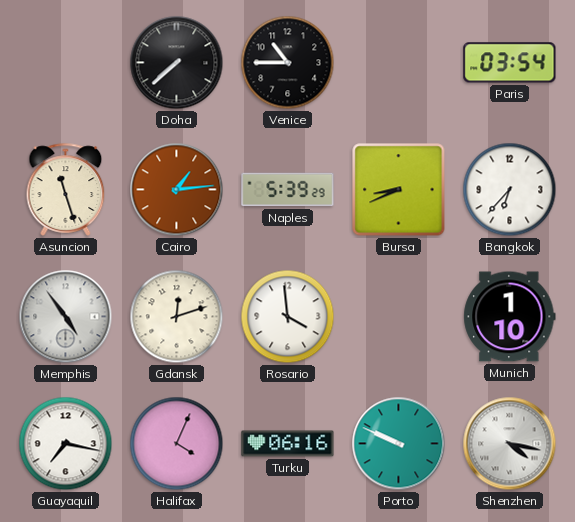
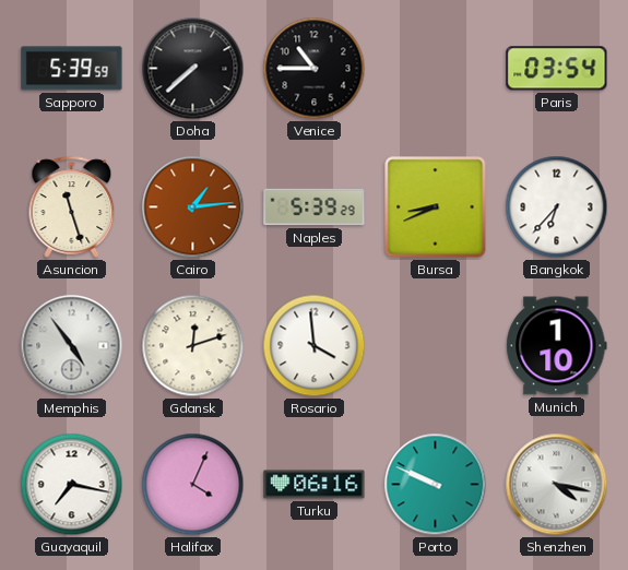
Sapporo: none -> 5:39
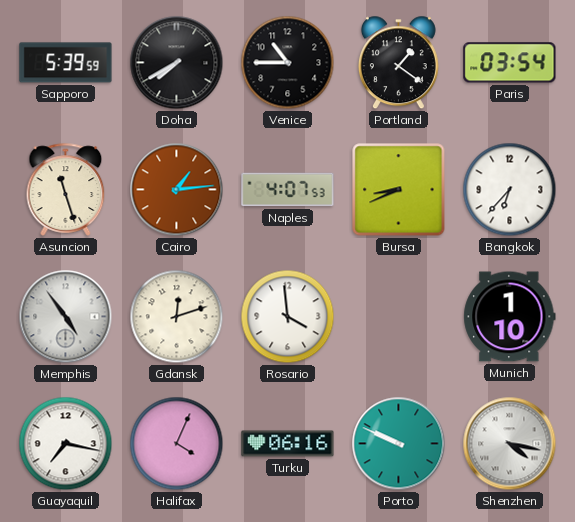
Doha: 7:38 -> 7:40
Portland: none -> 1:21
Naples: 5:39 -> 4:07
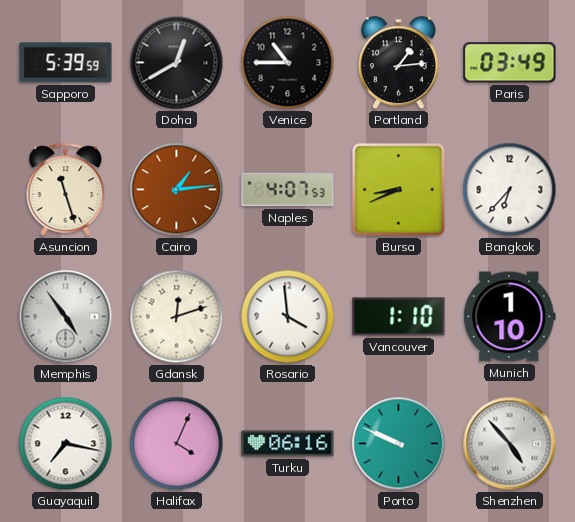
Doha: 7:40 -> 12:40
Portland: 1:21 -> 1:14
Paris: 03:54 -> 03:49
Vancouver: none -> 1:10
Shenzhen: 4:17 -> 4:53
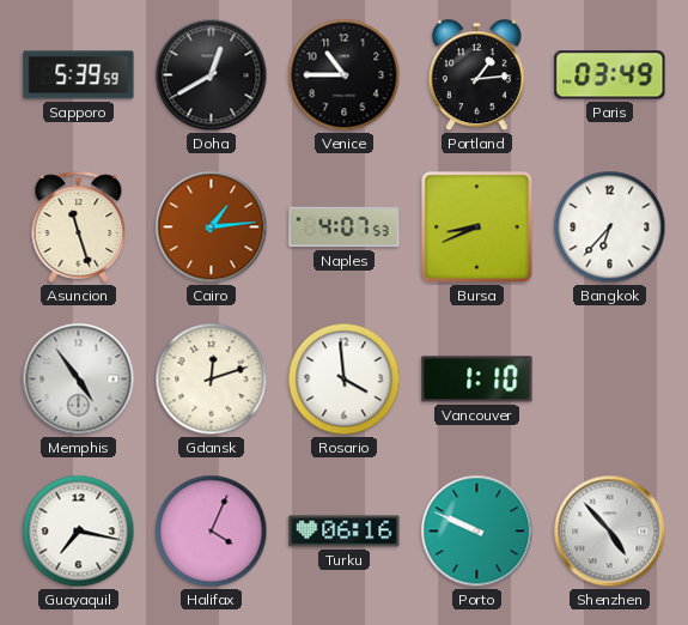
Munich: 1:10 -> none
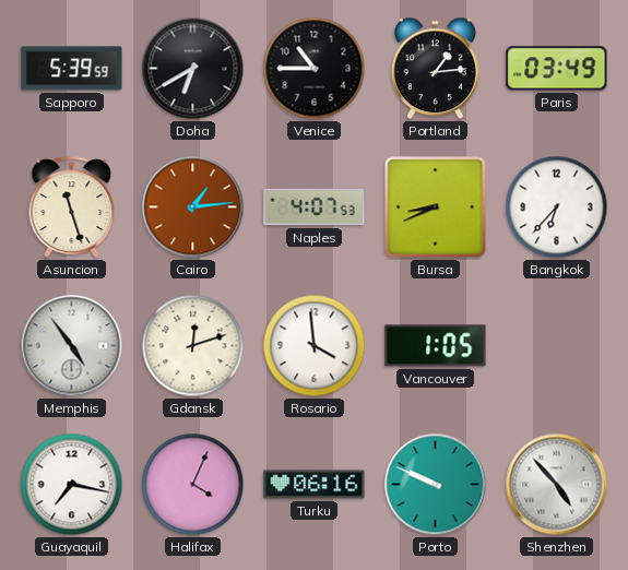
Doha: 12:40 -> 6:40
Vancouver: 1:10 -> 1:05
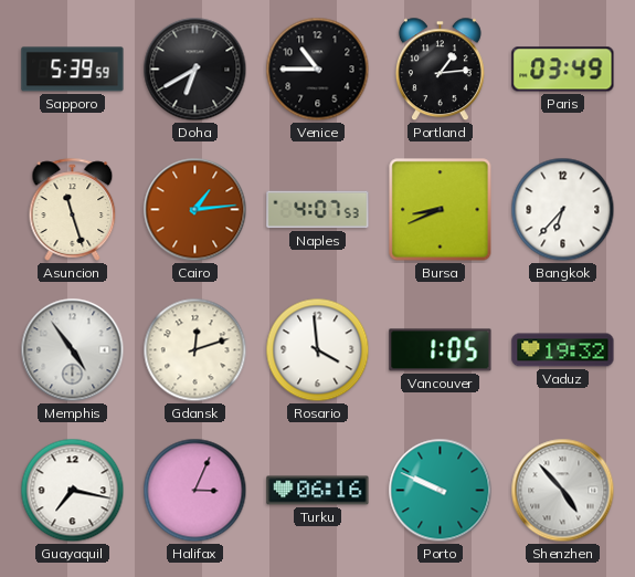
Vaduz: none -> 19:32
Halifax: 4:04 -> 3:04
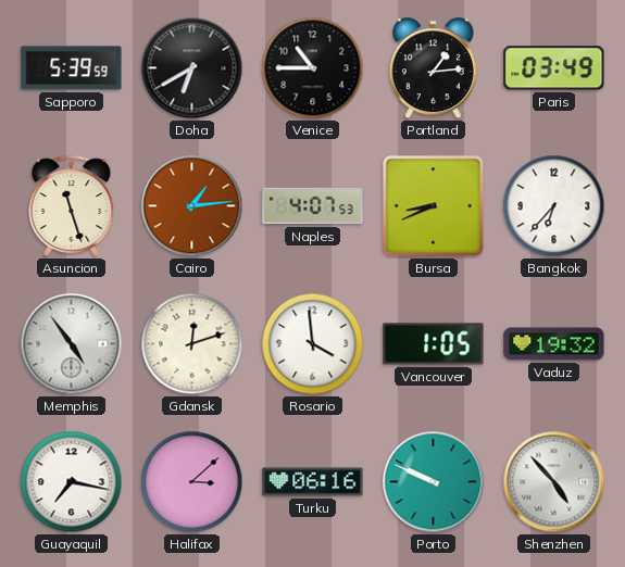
Halifax: 3:04 -> 3:08
